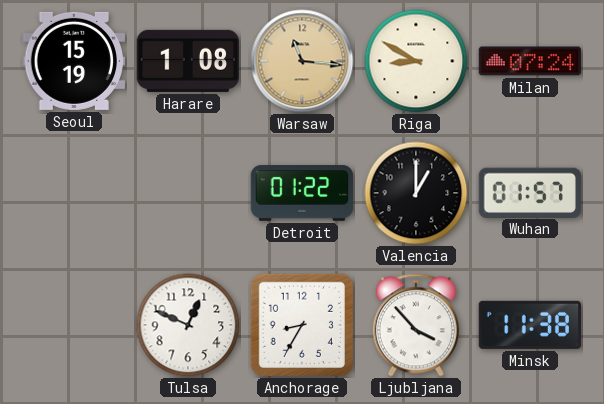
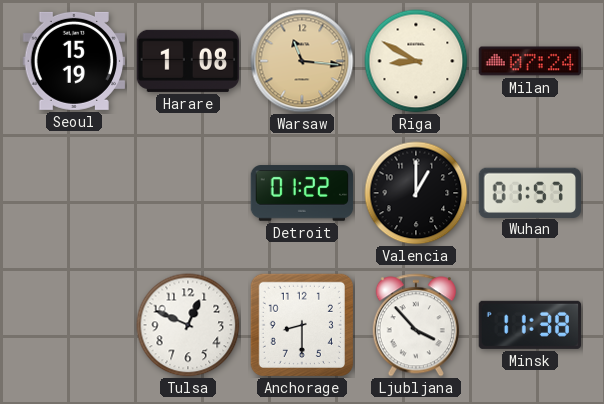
Anchorage: 8:35 -> 8:30
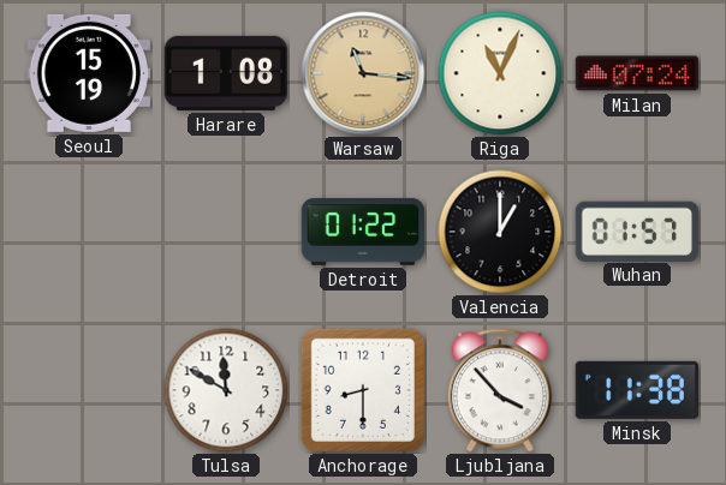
Riga: 8:50 -> 11:04
Tulsa: 12:49 -> 11:50
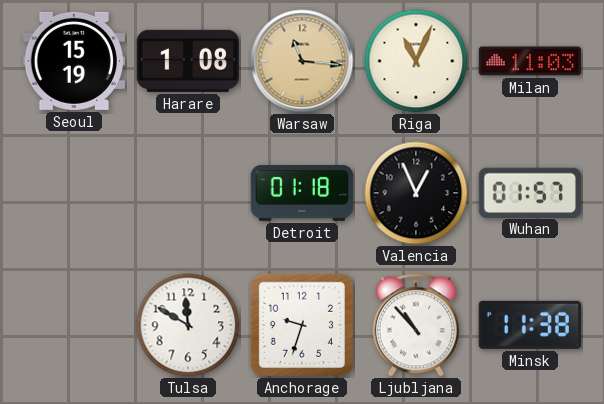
Milan: 07:24 -> 11:03
Detroit: 01:22 -> 01:18
Valencia: 1:00 -> 12:56
Anchorage: 8:30 -> 9:33
Ljubljana: 3:53 -> 10:53
